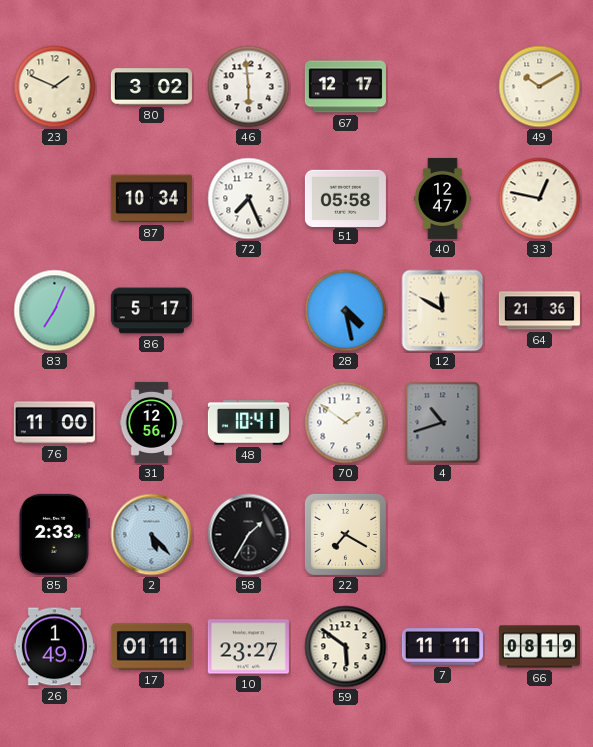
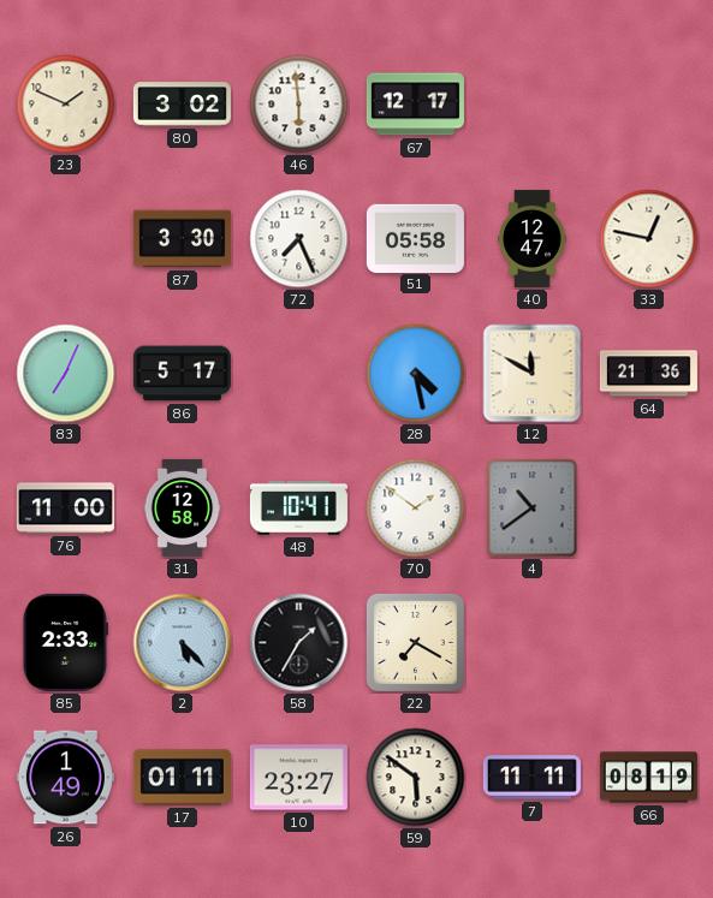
49: 10:10 -> none
87: 10:34 -> 3:30
31: 12:56 -> 12:58
4: 10:42 -> 10:39
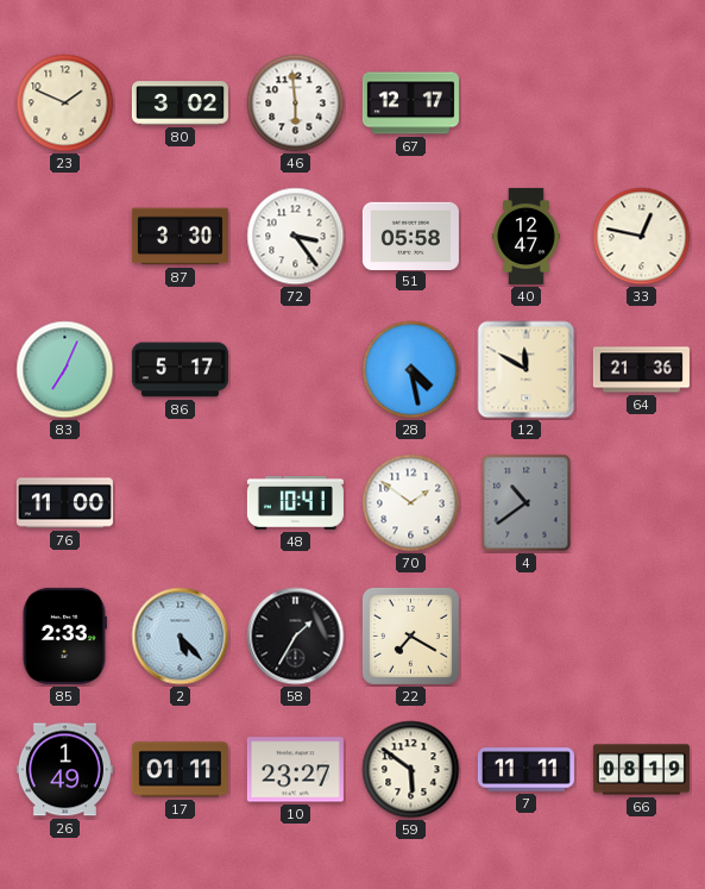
72: 7:26 -> 3:24
31: 12:58 -> none
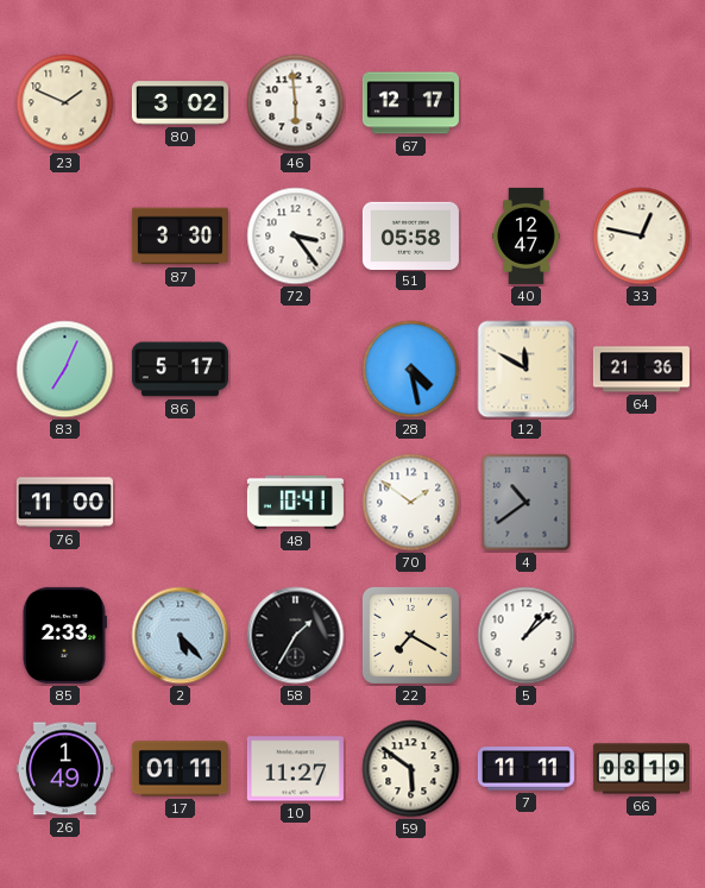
5: none -> 1:08
10: 23:27 -> 11:27
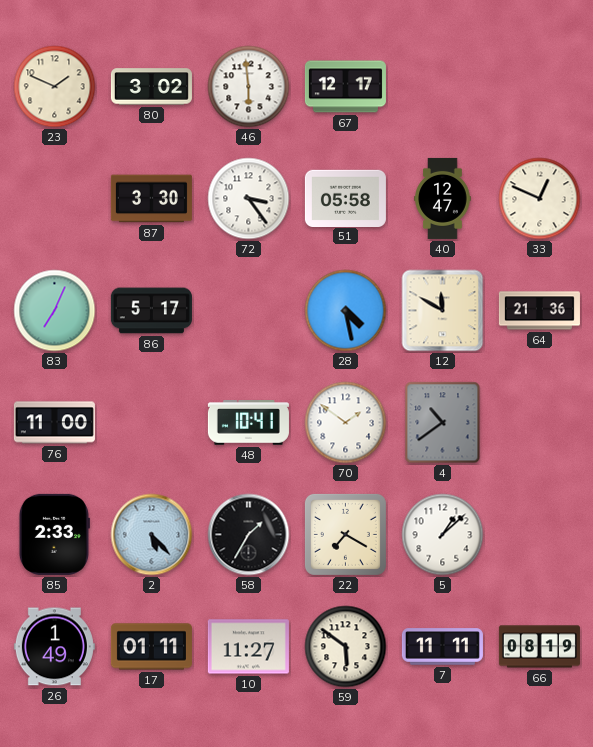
33: 12:47 -> 12:49
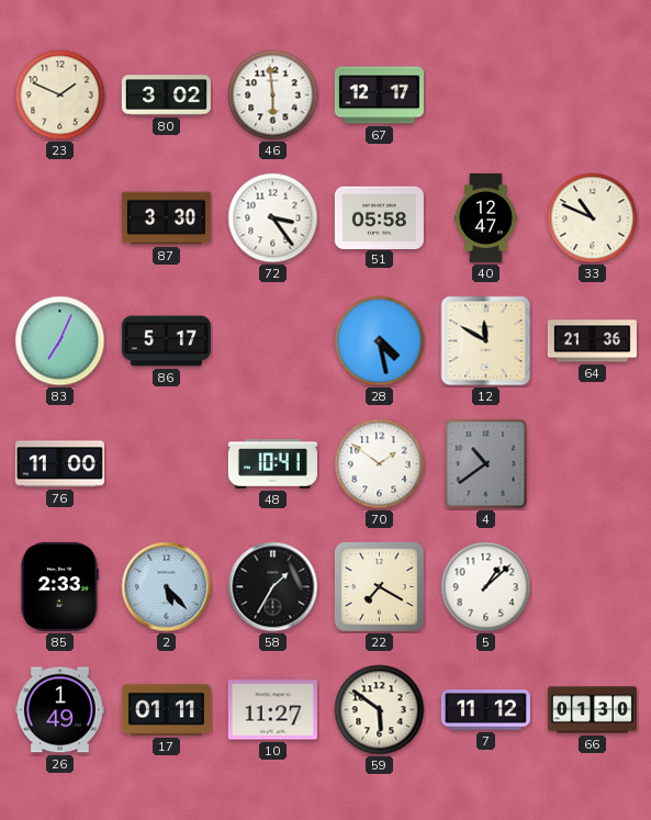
33: 12:49 -> 10:49
7: 11:11 -> 11:12
66: 08:19 -> 01:30
